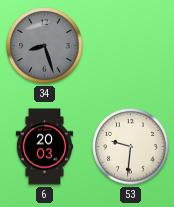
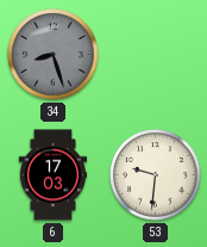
6: 20:03 -> 17:03
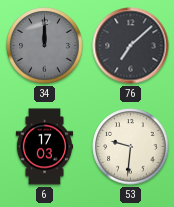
34: 8:27 -> 12:00
76: none -> 7:08
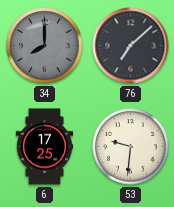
34: 12:00 -> 8:00
6: 17:03 -> 17:25
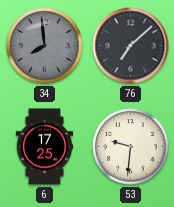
34: 8:00 -> 7:59
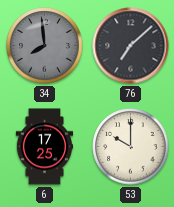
53: 9:31 -> 10:00
